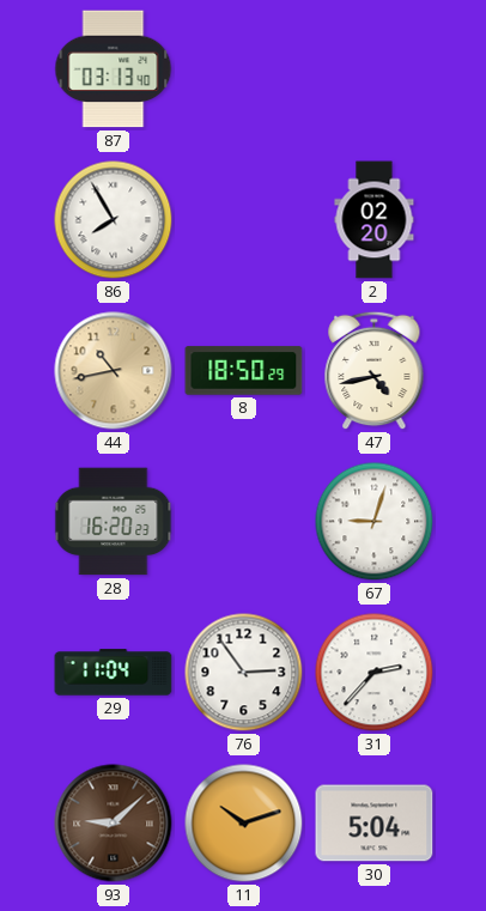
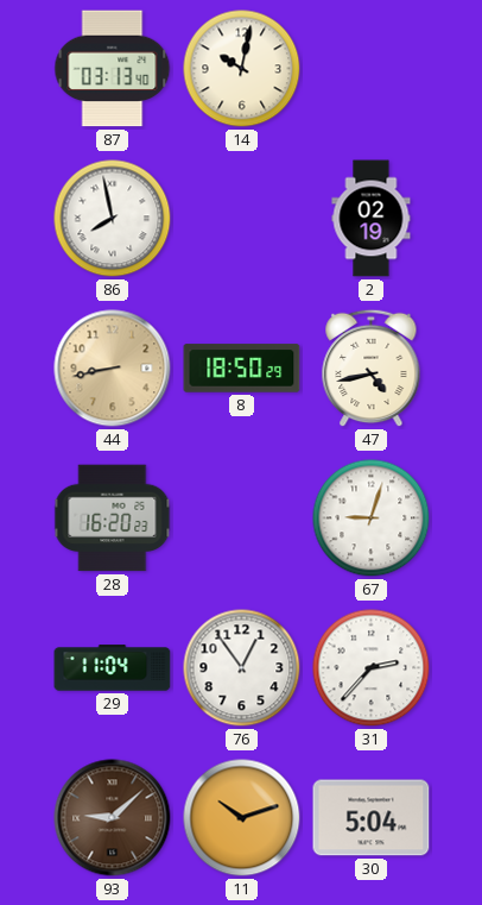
14: none -> 10:02
86: 7:55 -> 7:58
2: 02:20 -> 02:19
44: 10:43 -> 8:43
76: 2:54 -> 12:54
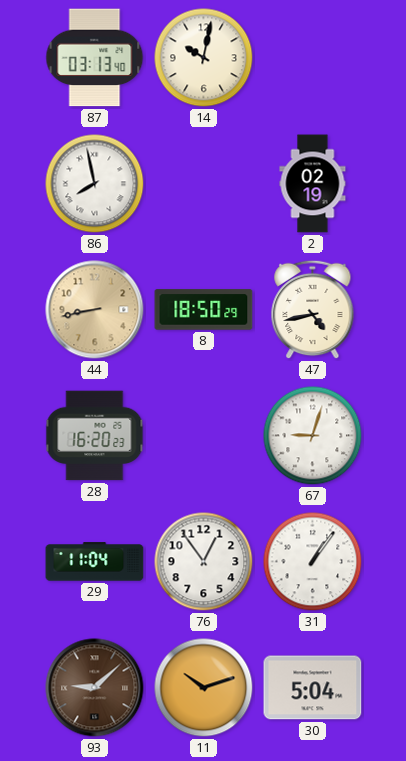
31: 2:37 -> 1:06
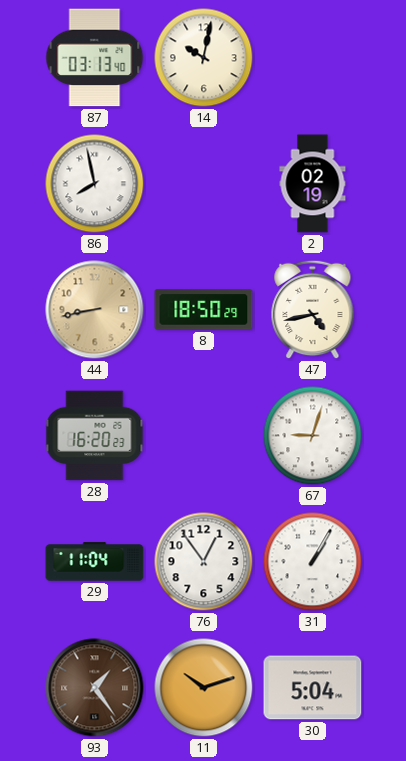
31: 1:06 -> 1:05
93: 9:08 -> 1:24
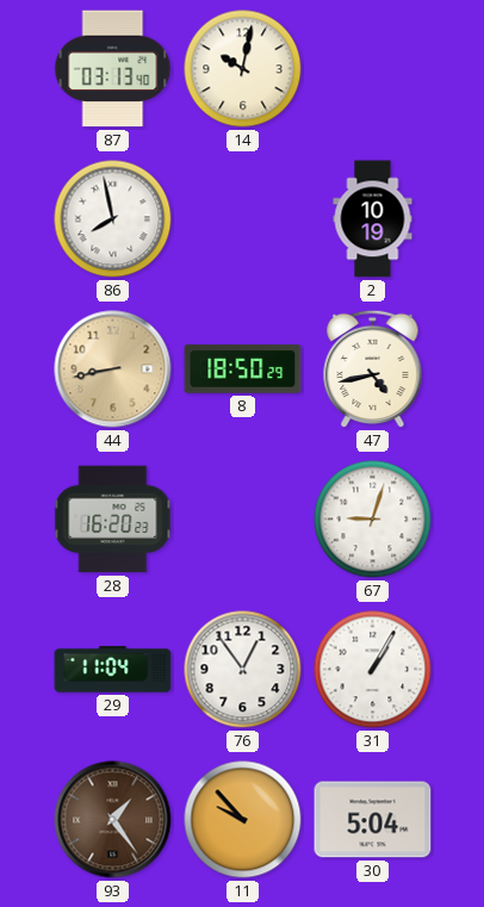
2: 02:19 -> 10:19
11: 10:12 -> 9:53
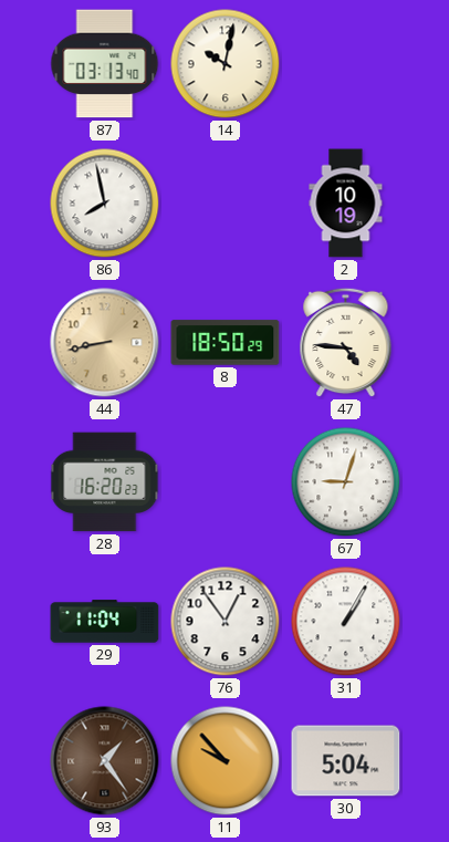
47: 4:43 -> 4:46
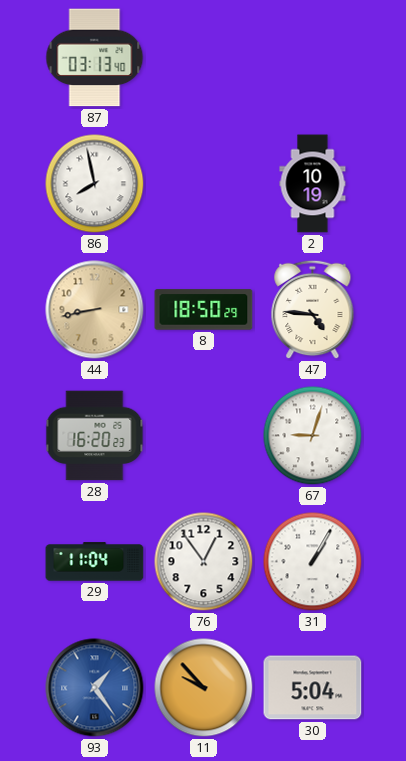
14: 10:02 -> none
93 dial: brown -> blue
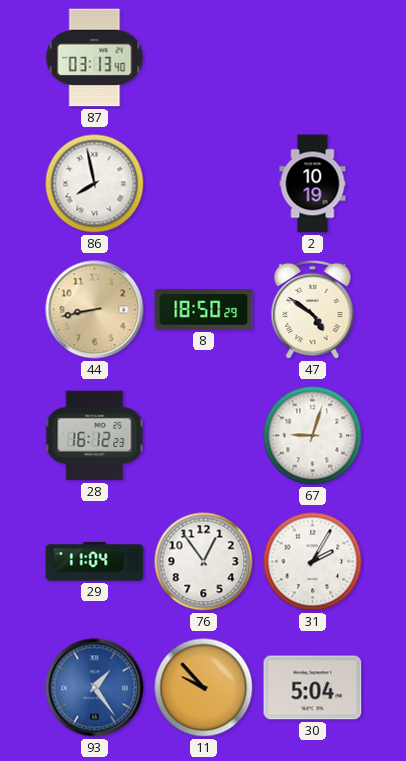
47: 4:46 -> 4:51
28: 16:20 -> 16:12
31: 1:05 -> 2:05
